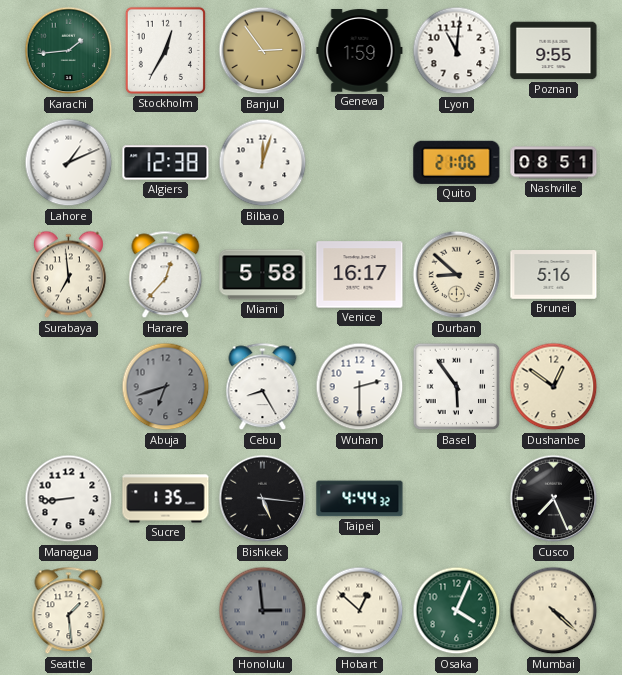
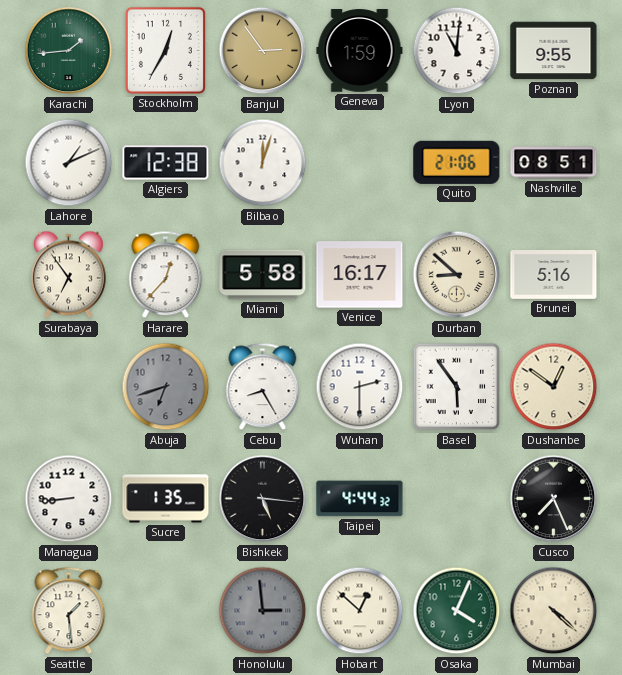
Surabaya: 6:59 -> 6:54
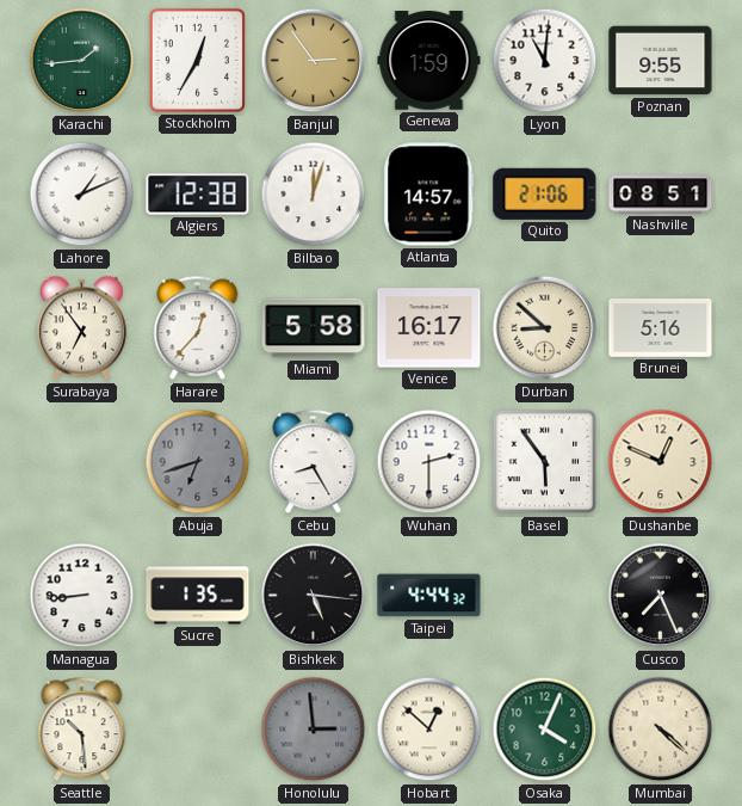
Atlanta: none -> 14:57
Dushanbe: 12:51 -> 12:49
Seattle: 1:29 -> 10:29
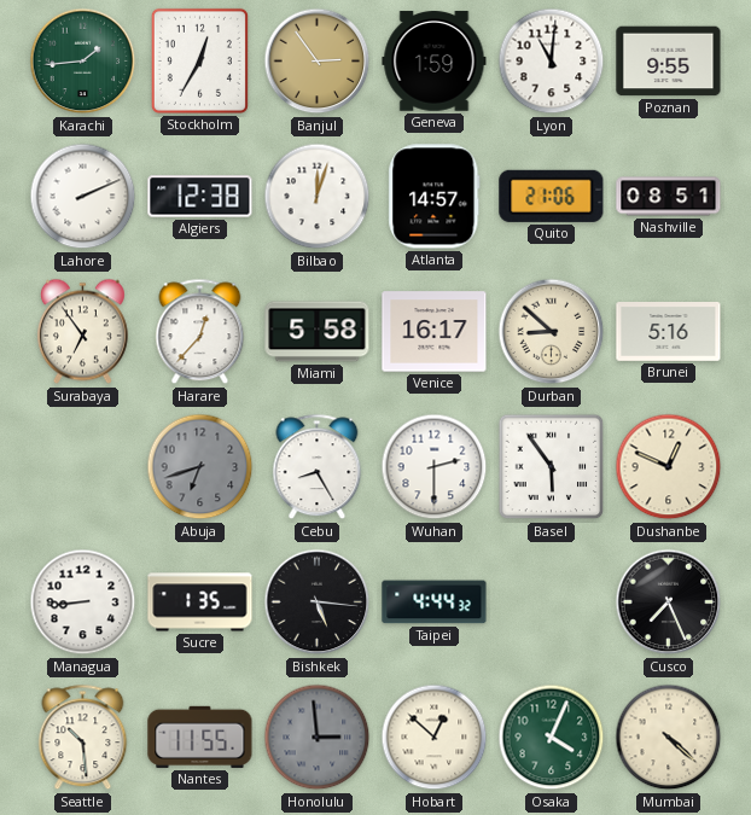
Lahore: 1:11 -> 2:11
Nantes: none -> 11:55
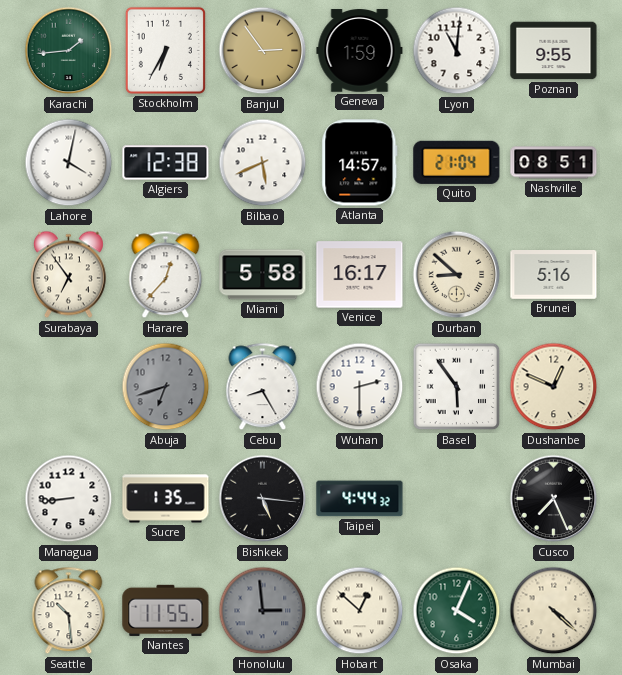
Stockholm: 12:35 -> 6:35
Lahore: 2:11 -> 4:02
Bilbao: 12:03 -> 5:41
Quito: 21:06 -> 21:04
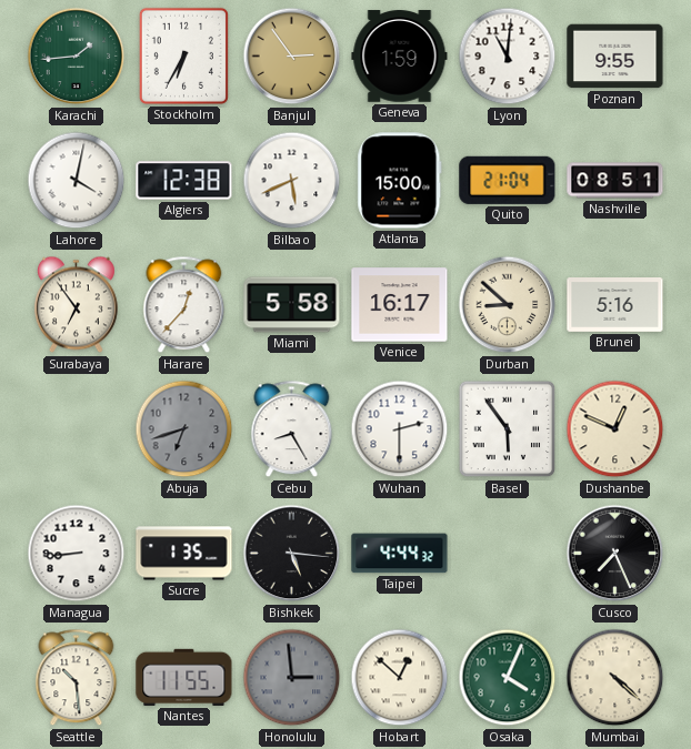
Atlanta: 14:57 -> 15:00
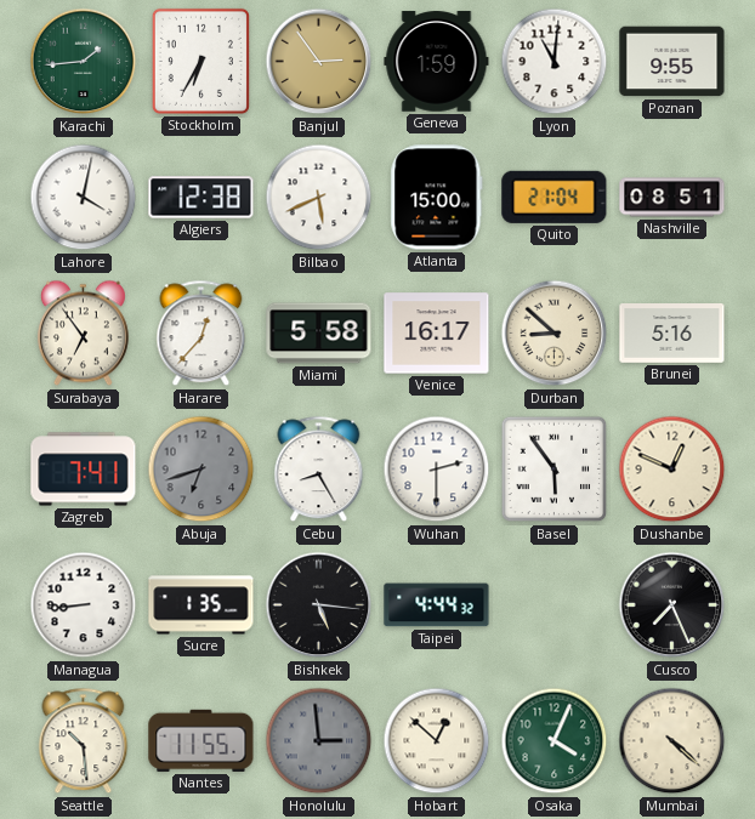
Zagreb: none -> 7:41
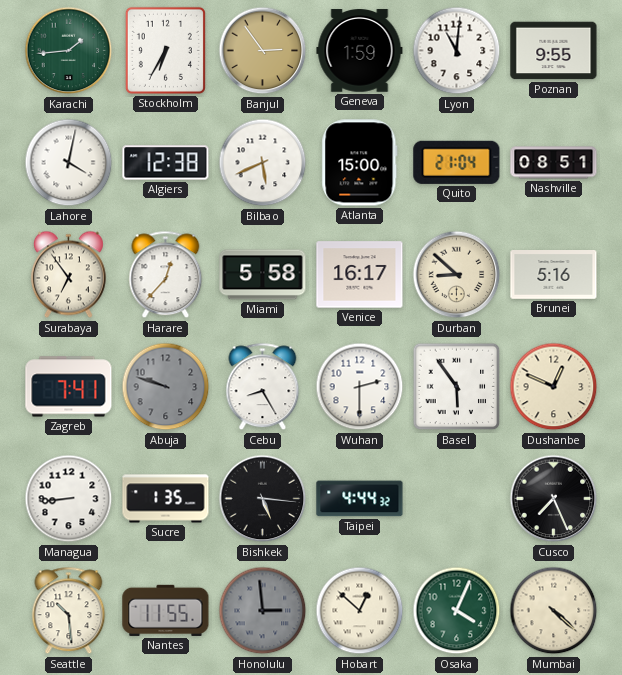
Abuja: 6:42 -> 9:48
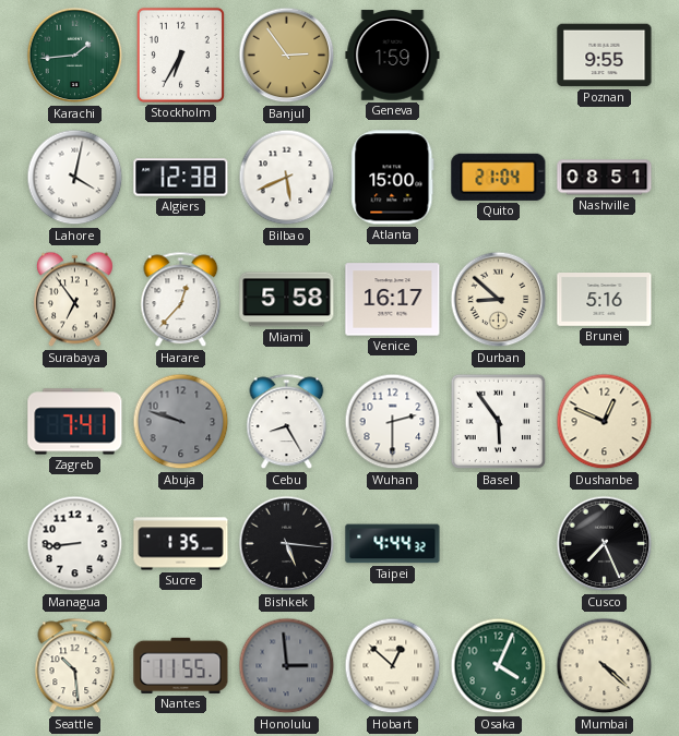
Lyon: 11:01 -> none
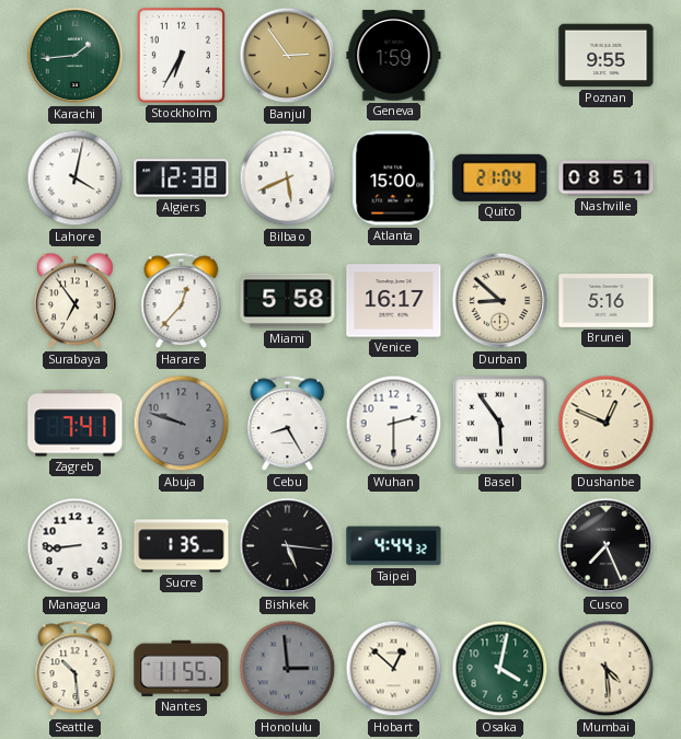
Osaka: 4:04 -> 4:02
Mumbai: 4:22 -> 4:29
